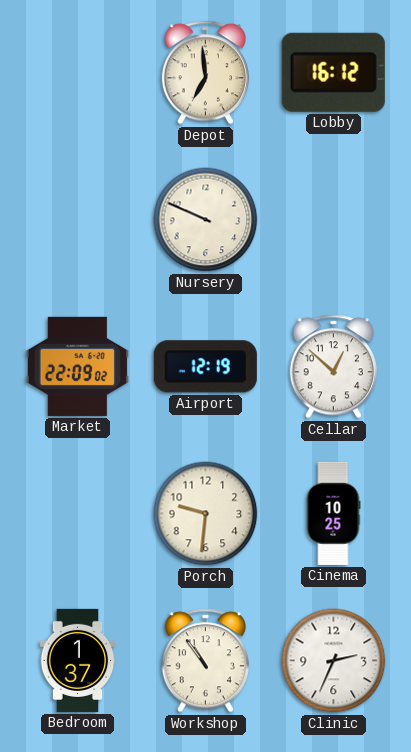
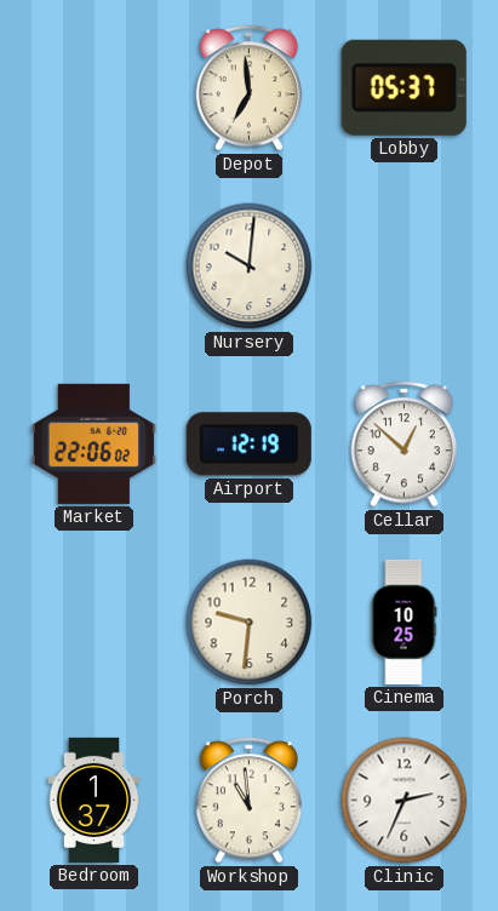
Lobby: 16:12 -> 05:37
Nursery: 9:49 -> 10:01
Market: 22:09 -> 22:06
Workshop: 10:54 -> 10:59
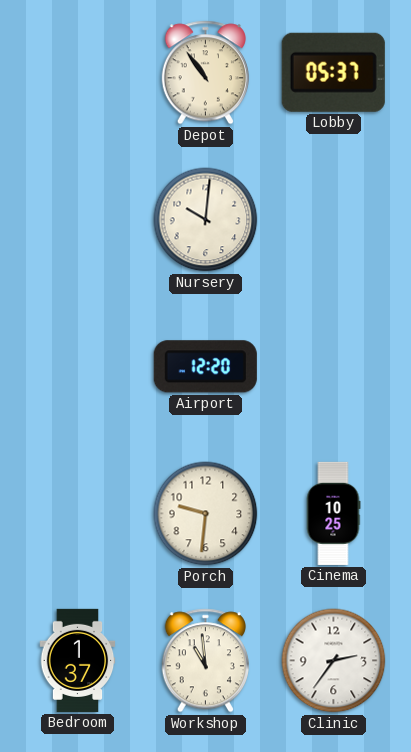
Depot: 6:59 -> 10:54
Market: 22:06 -> none
Airport: 12:19 -> 12:20
Cellar: 12:52 -> none
Clinic: 2:34 -> 2:36
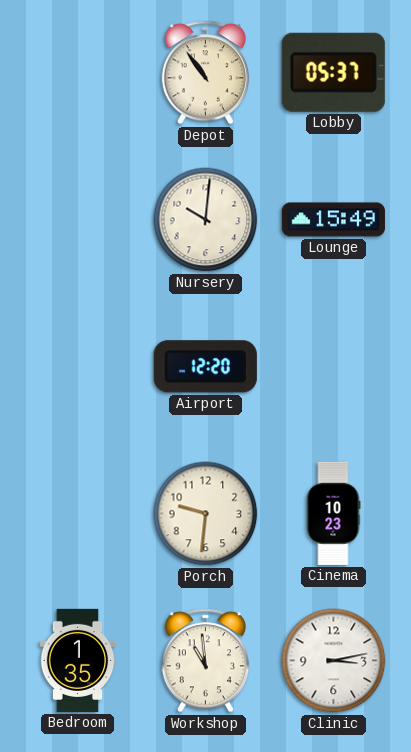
Lounge: none -> 15:49
Cinema: 10:25 -> 10:23
Bedroom: 1:37 -> 1:35
Clinic: 2:36 -> 3:13
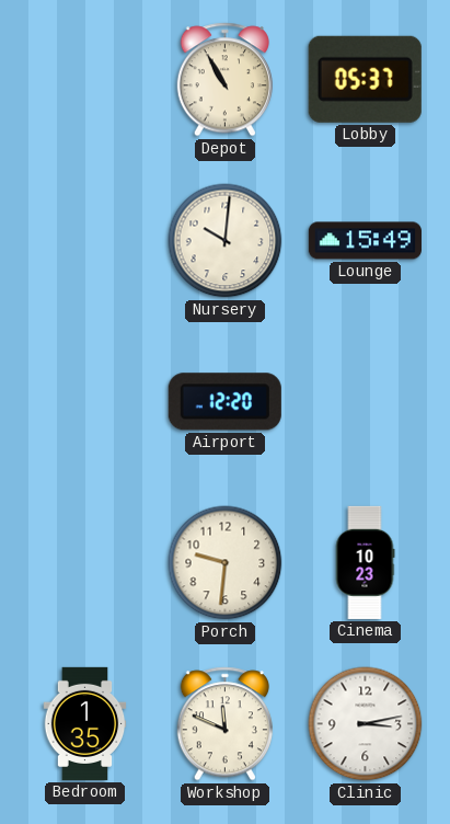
Depot: 10:54 -> 10:55
Workshop: 10:59 -> 11:49
